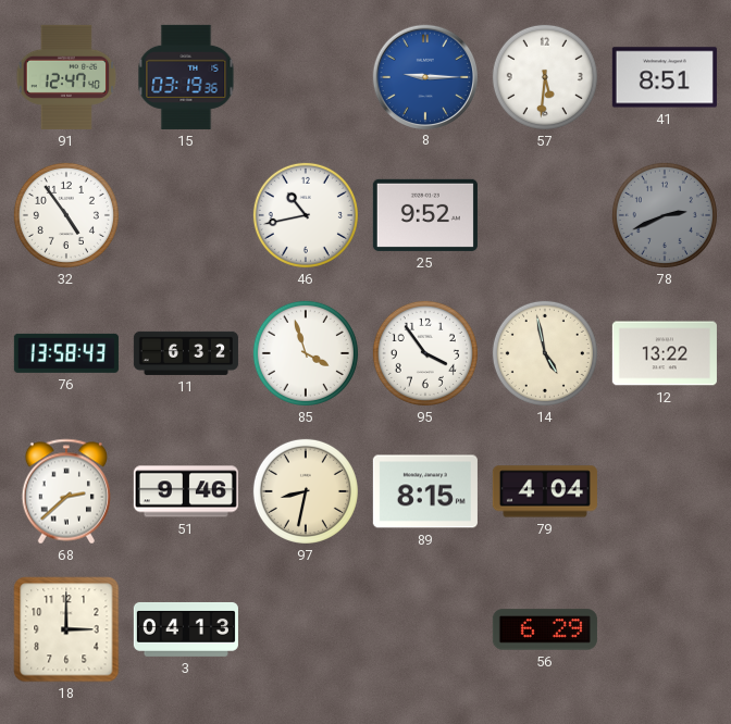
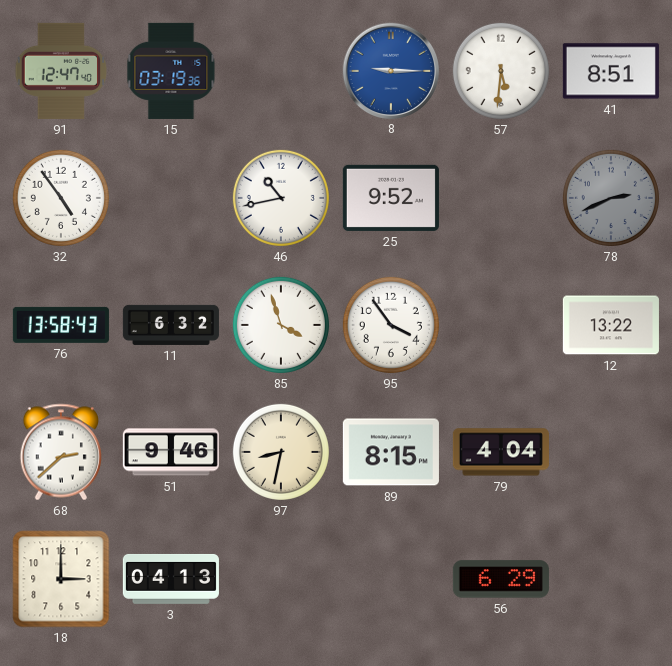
14: 4:58 -> none
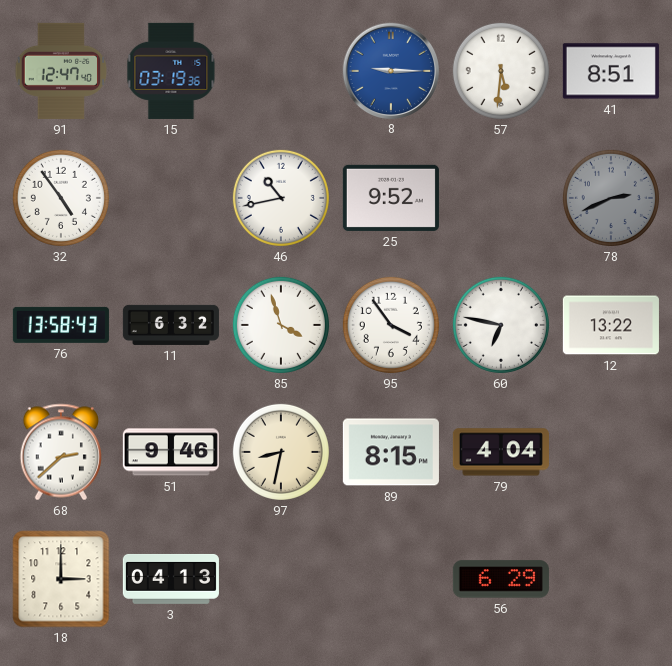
60: none -> 6:47
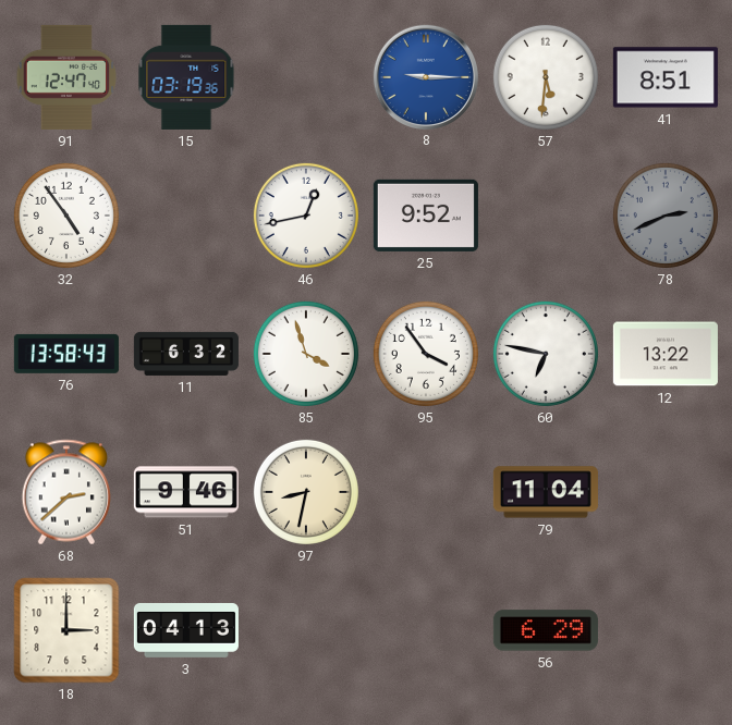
46: 10:43 -> 12:43
89: 8:15 -> none
79: 4:04 -> 11:04
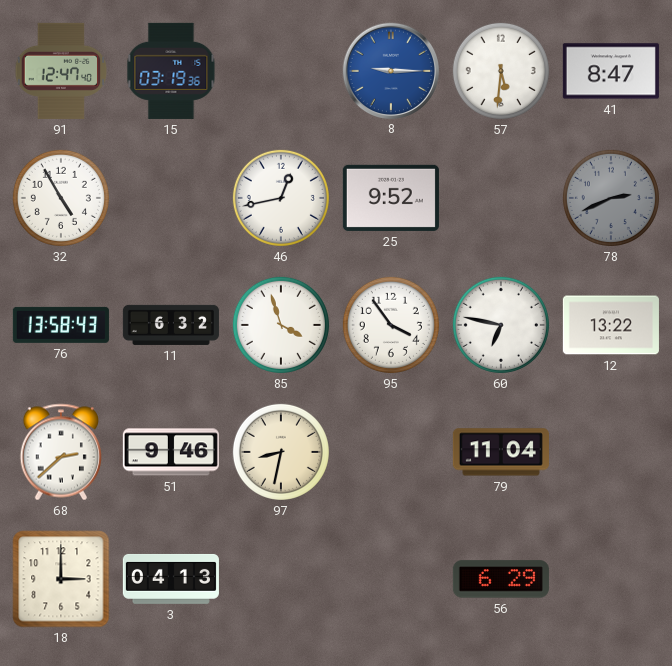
41: 8:51 -> 8:47
32: 4:54 -> 4:55
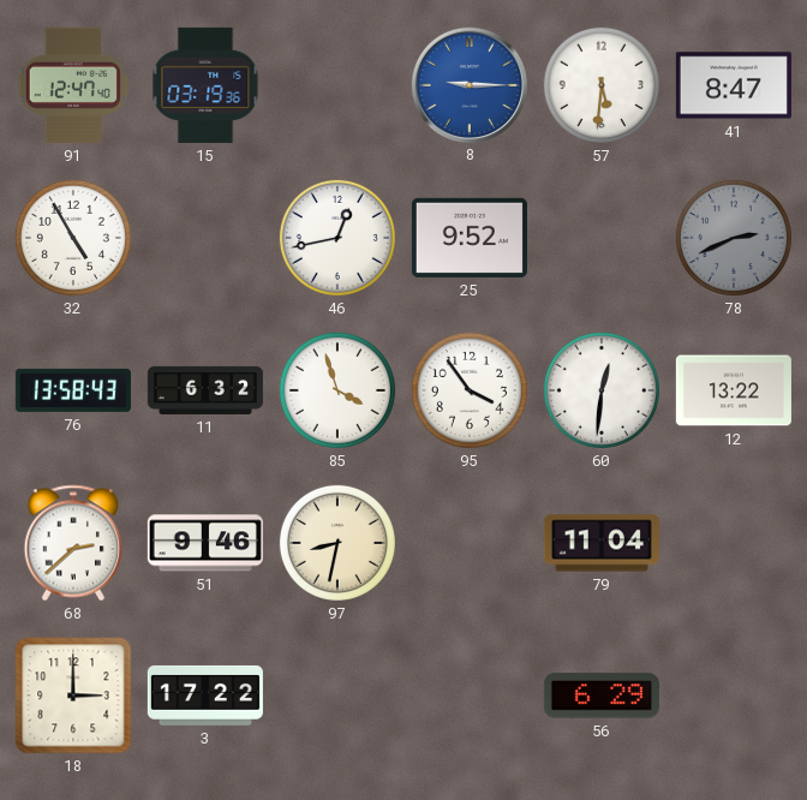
60: 6:47 -> 12:31
3: 04:13 -> 17:22
